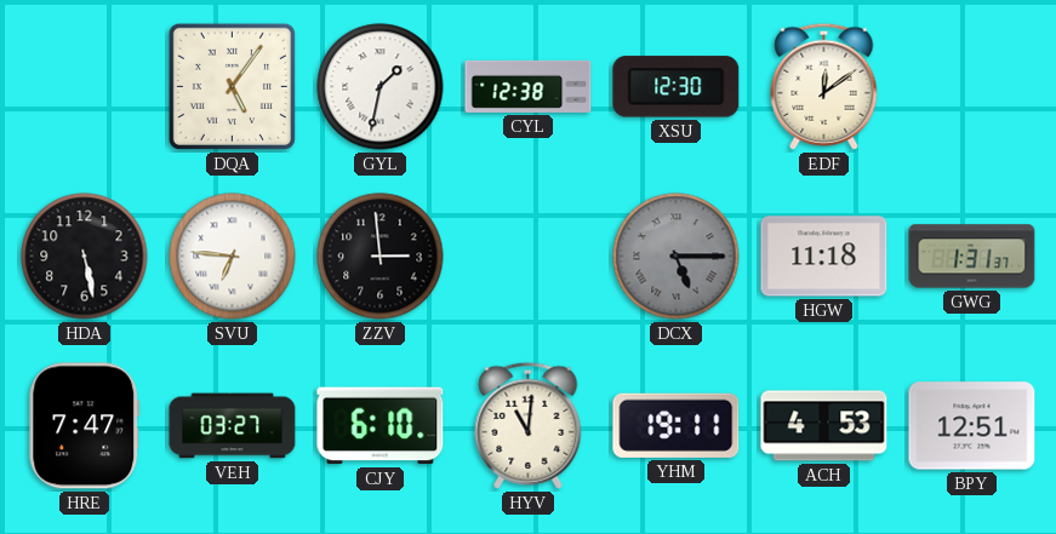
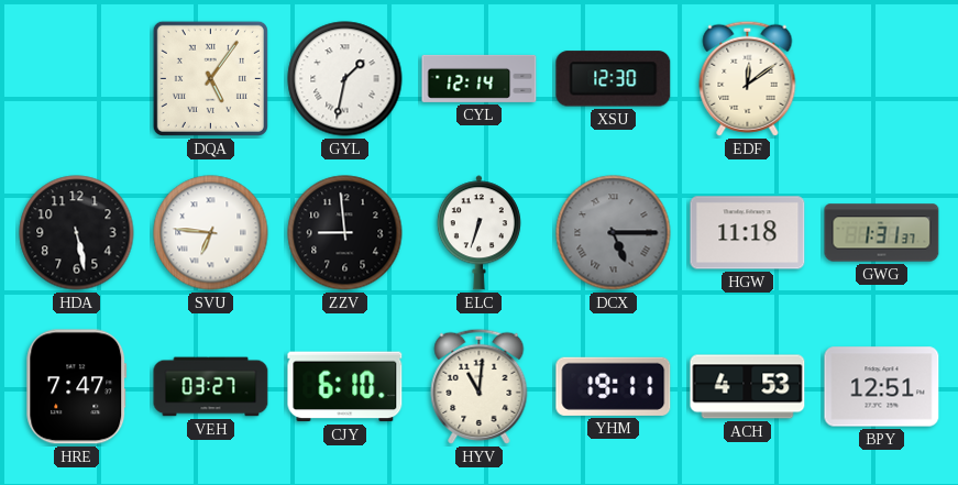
CYL: 12:38 -> 12:14
ZZV: 2:59 -> 8:59
ELC: none -> 6:33
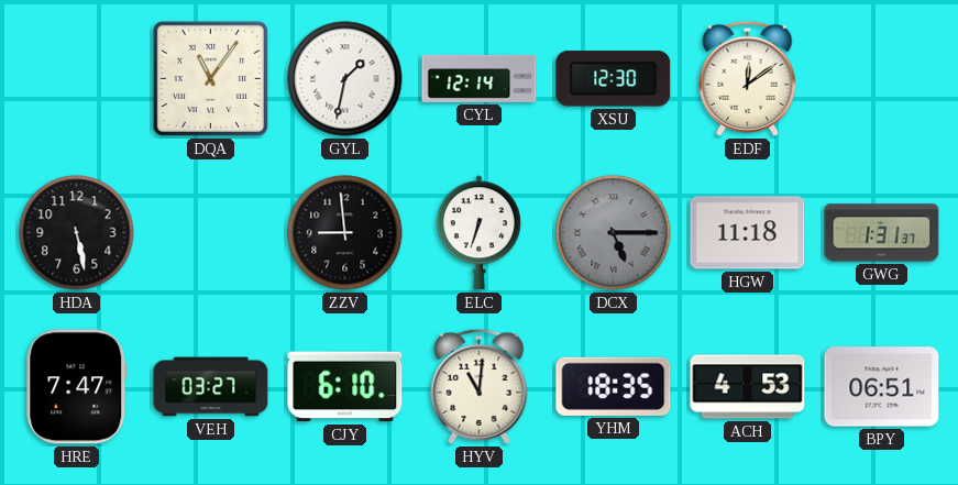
DQA: 5:06 -> 11:06
SVU: 6:46 -> none
YHM: 19:11 -> 18:35
BPY: 12:51 -> 06:51
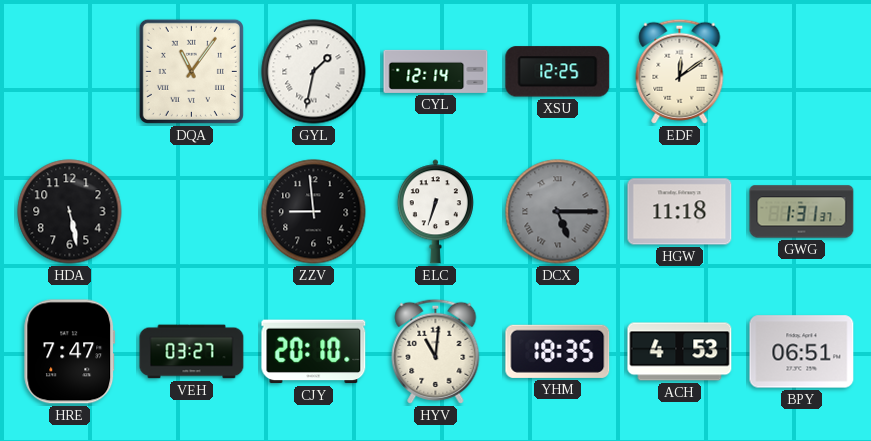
XSU: 12:30 -> 12:25
CJY: 6:10 -> 20:10
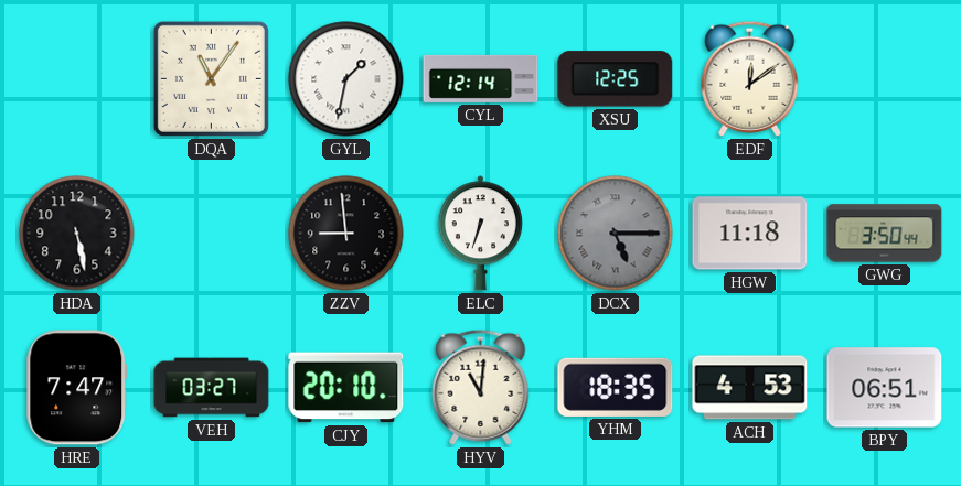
GWG: 1:31 -> 3:50
